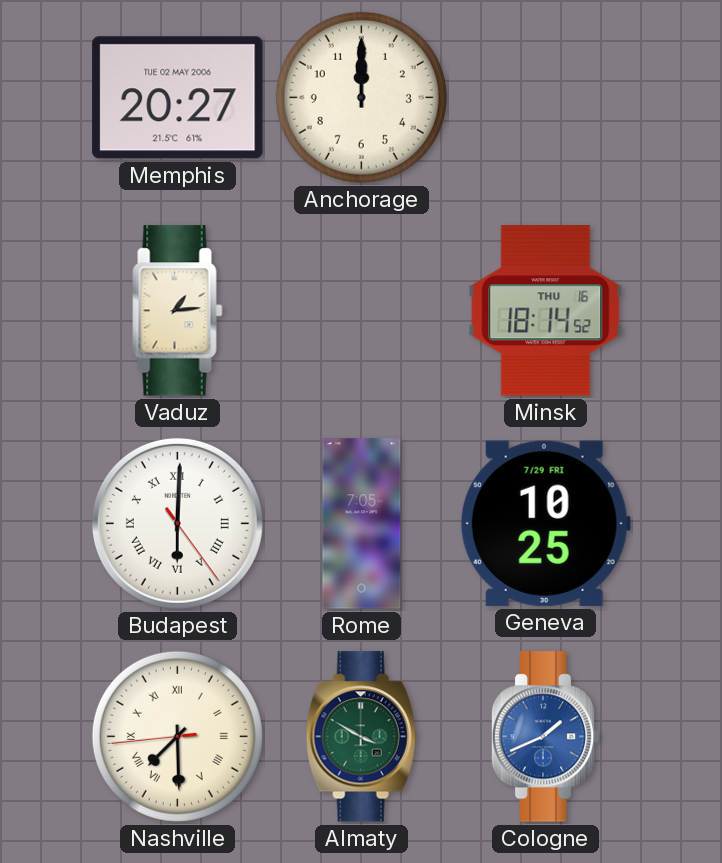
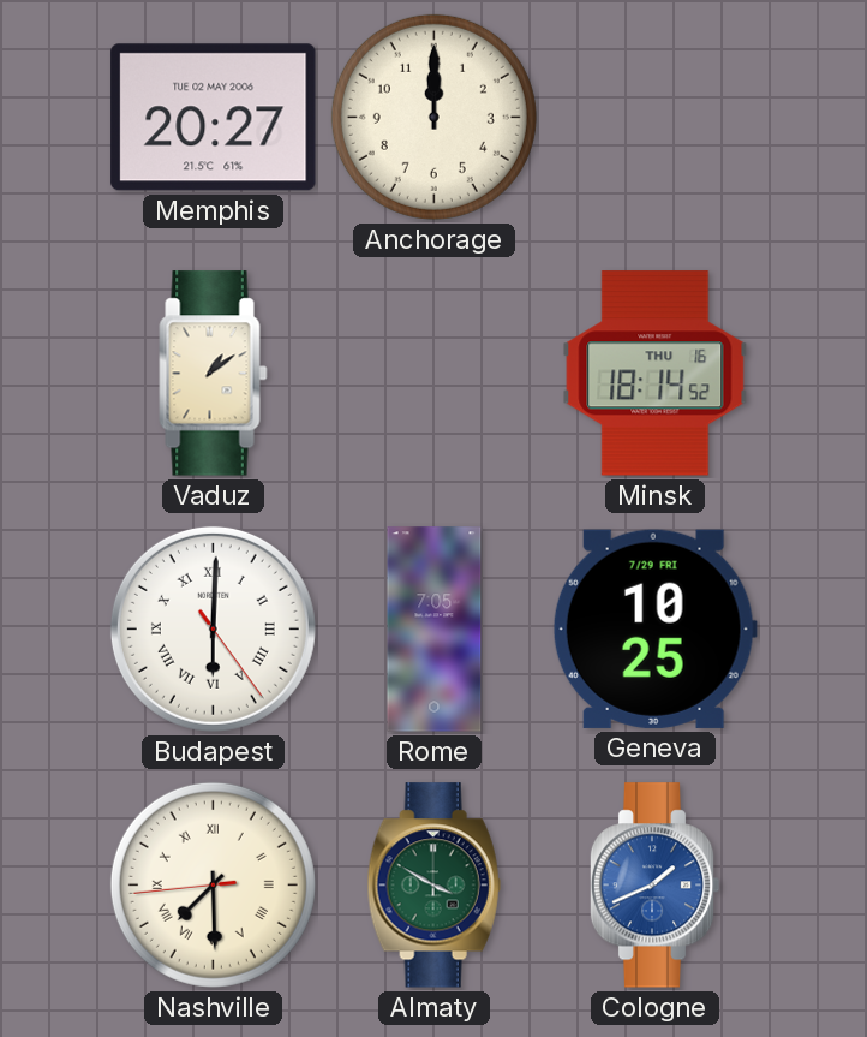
Vaduz: 1:14 -> 1:09
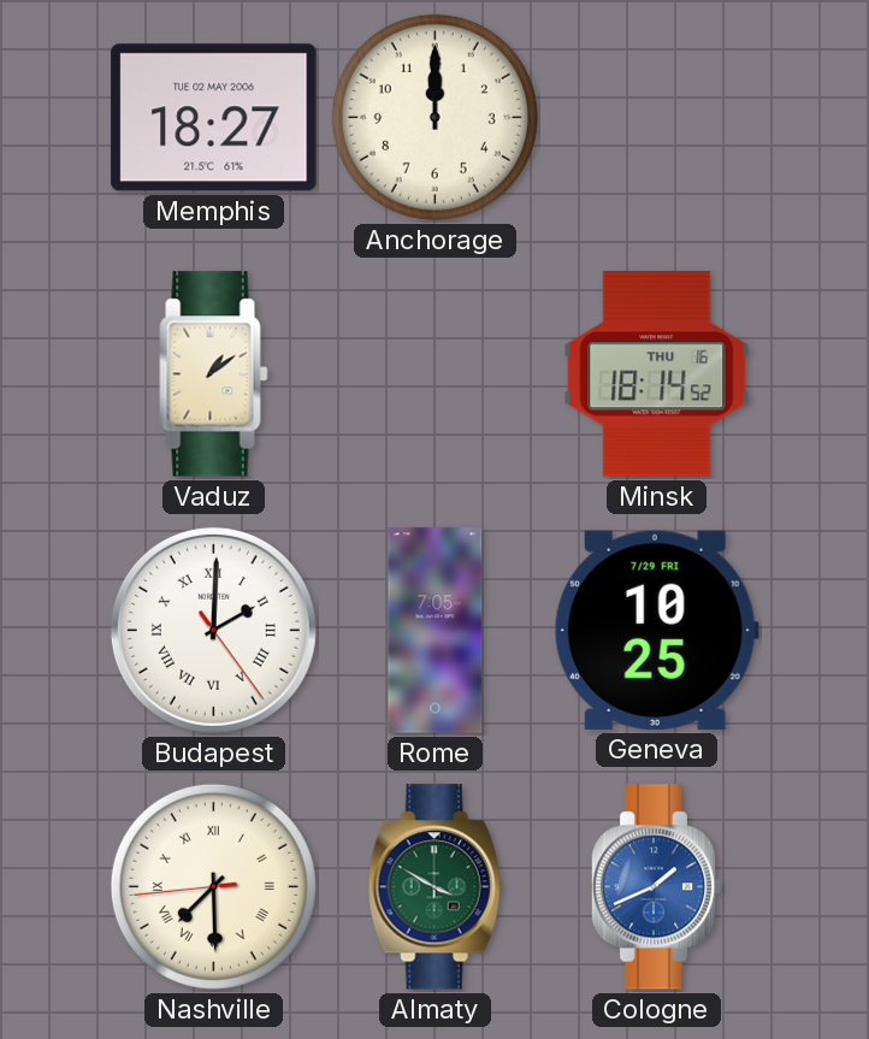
Memphis: 20:27 -> 18:27
Budapest: 6:00 -> 2:00
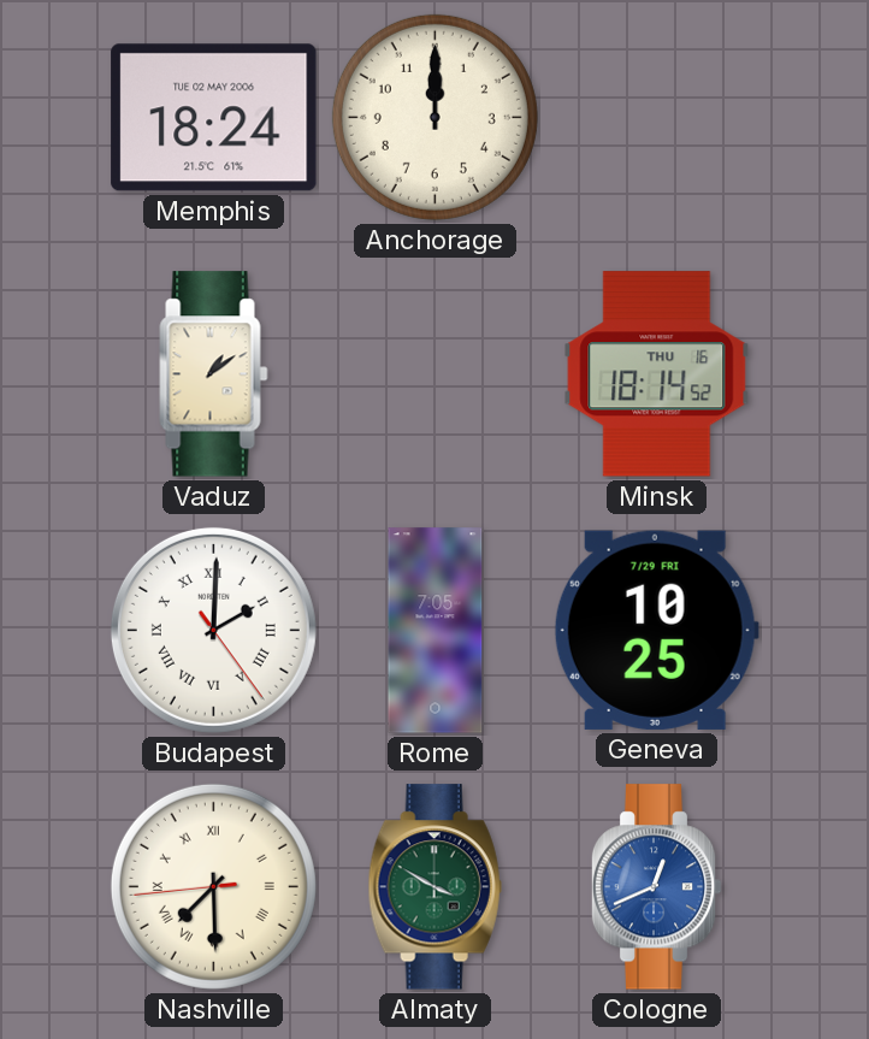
Memphis: 18:27 -> 18:24
Cologne: 1:41 -> 12:41
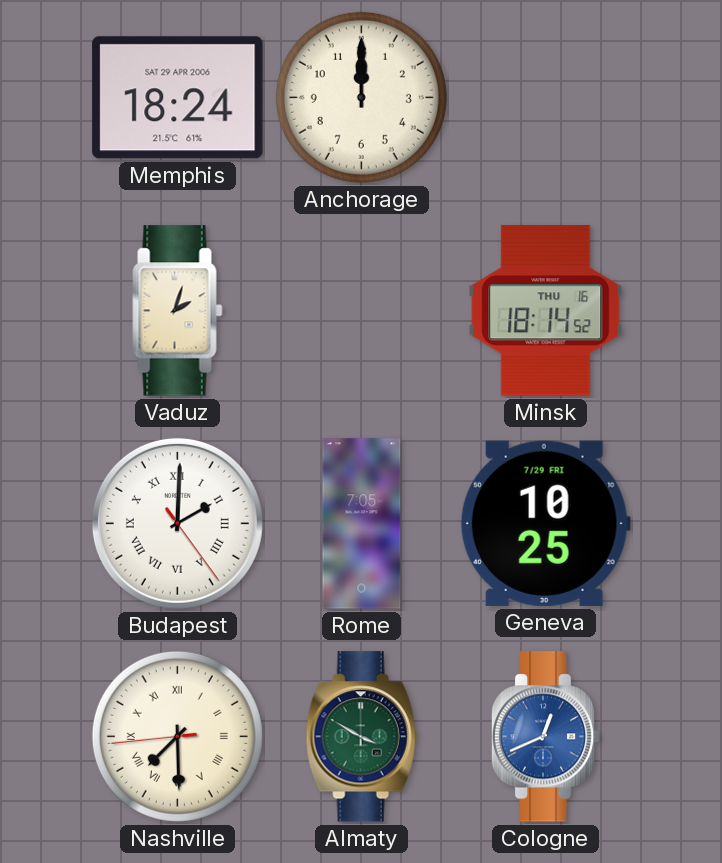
Memphis date: TUE 02 MAY 2006 -> SAT 29 APR 2006
Vaduz: 1:09 -> 2:03
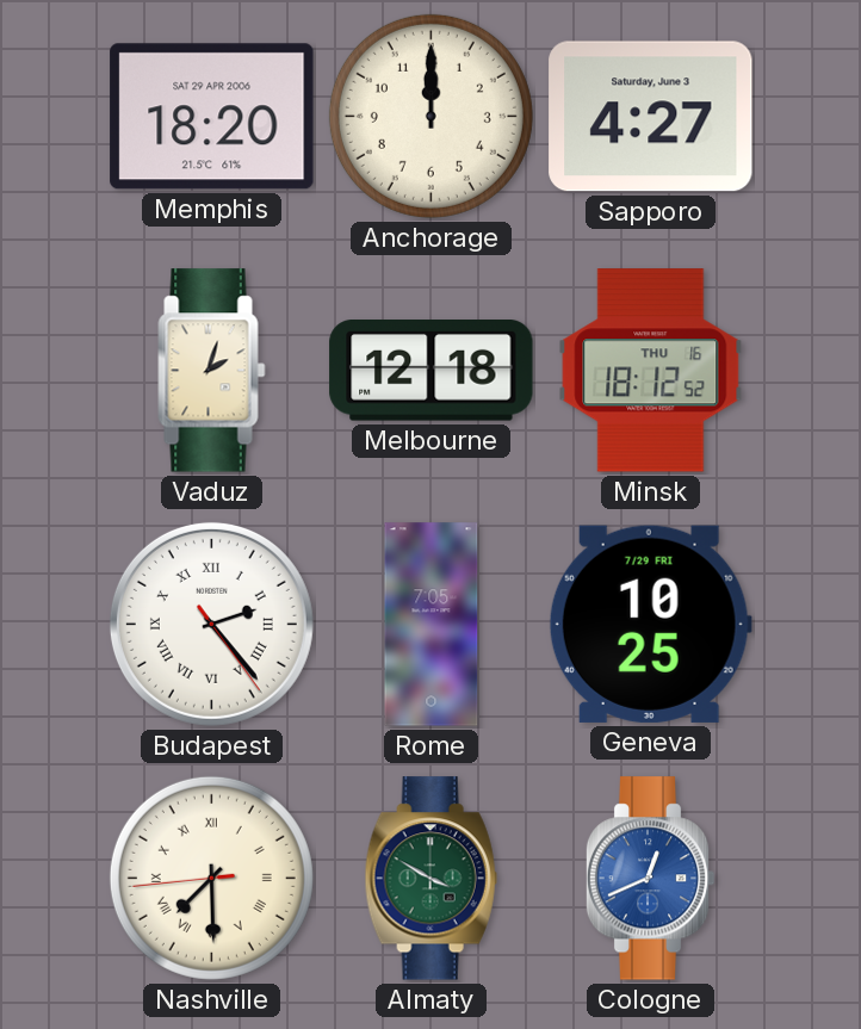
Memphis: 18:24 -> 18:20
Sapporo: none -> 4:27
Melbourne: none -> 12:18
Minsk: 18:14 -> 18:12
Budapest: 2:00 -> 2:23
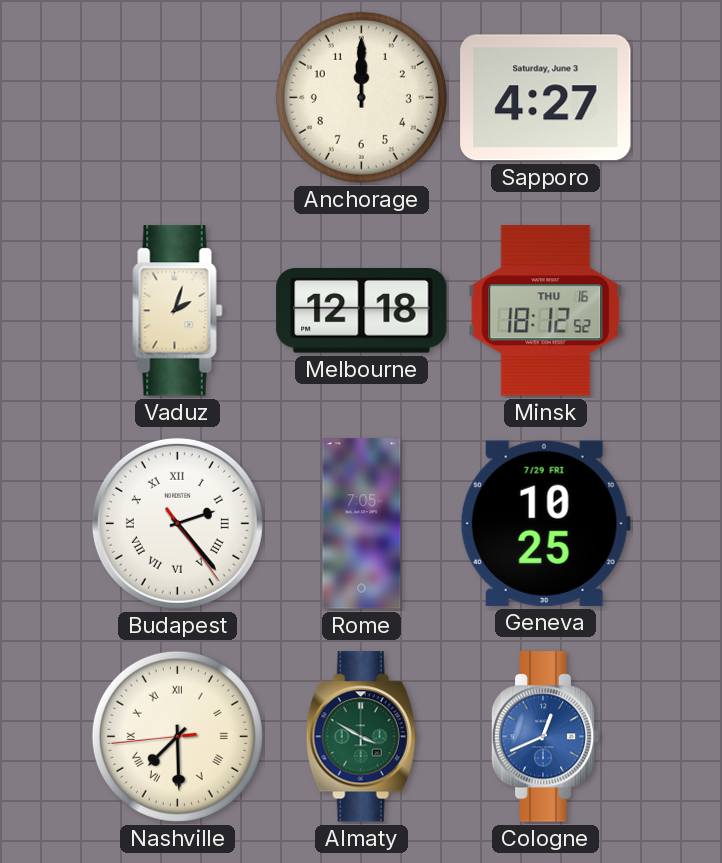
Memphis: 18:20 -> none
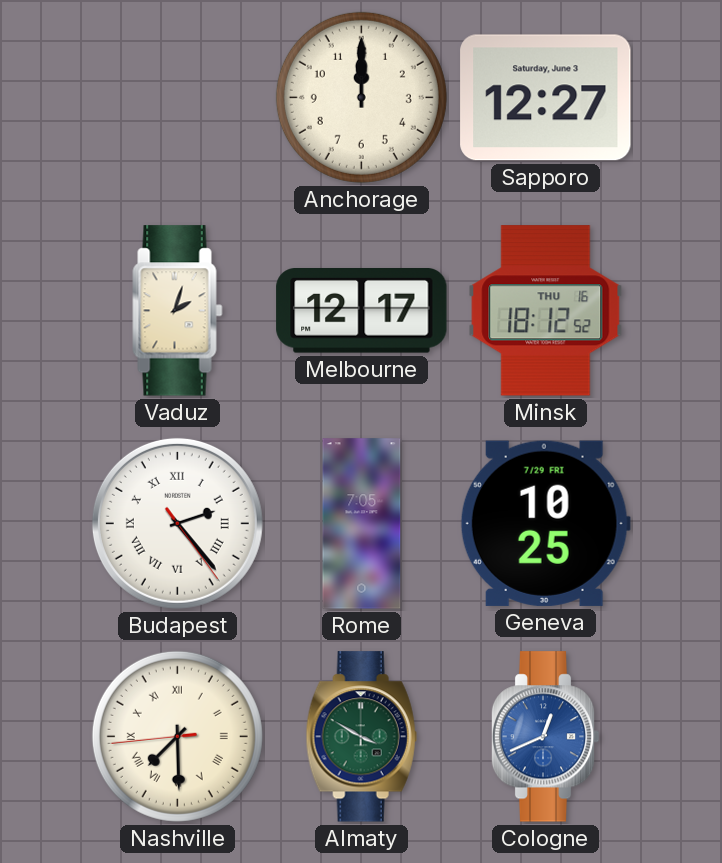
Sapporo: 4:27 -> 12:27
Melbourne: 12:18 -> 12:17
